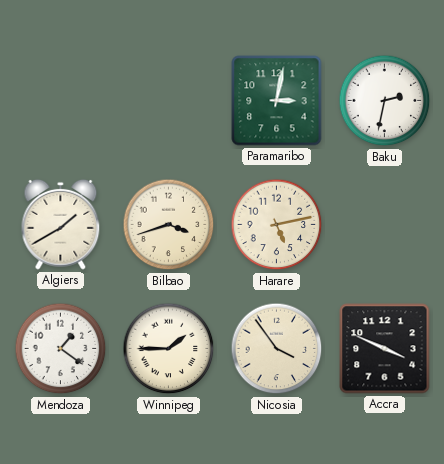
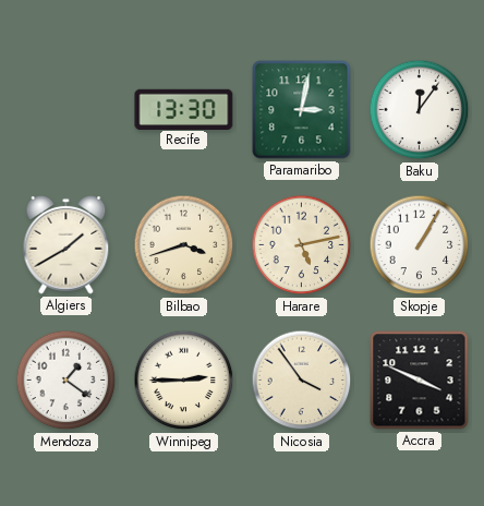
Recife: none -> 13:30
Baku: 2:32 -> 12:06
Skopje: none -> 1:05
Winnipeg: 1:45 -> 2:45
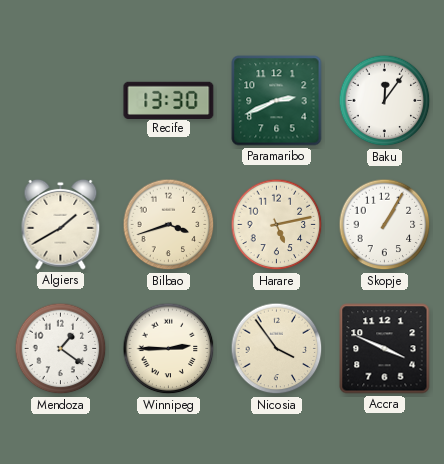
Paramaribo: 3:02 -> 2:41
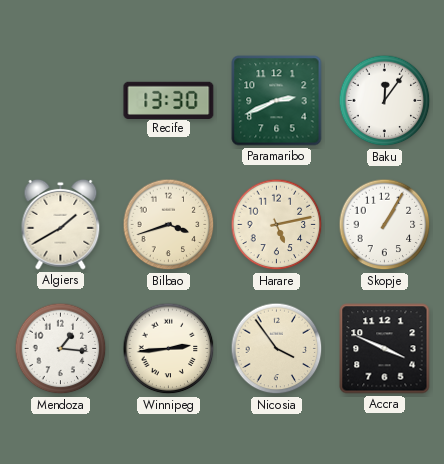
Mendoza: 1:21 -> 1:16
Winnipeg: 2:45 -> 2:44
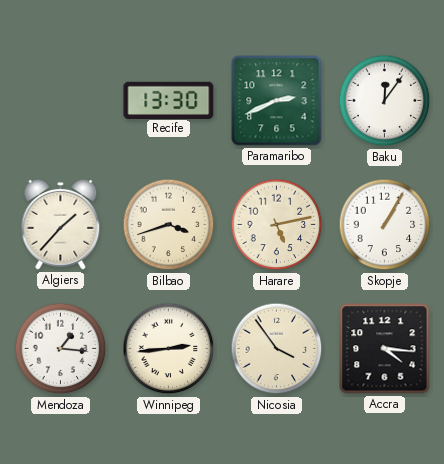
Algiers: 1:40 -> 1:37
Accra: 3:49 -> 4:16
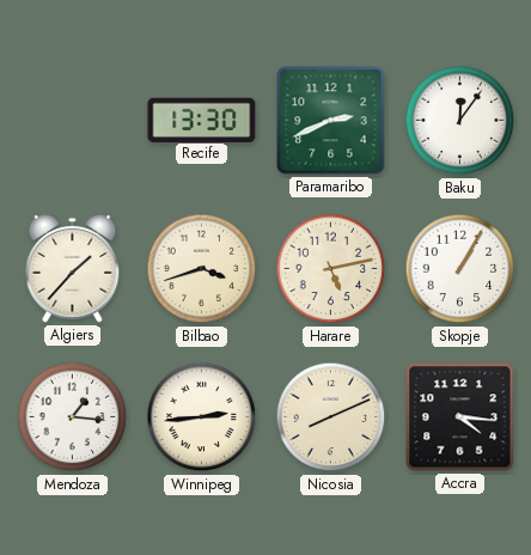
Nicosia: 3:54 -> 8:11
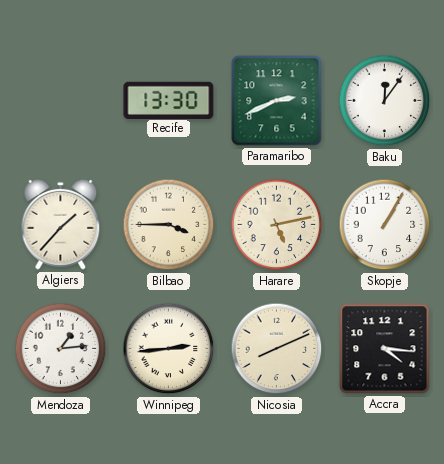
Bilbao: 3:42 -> 3:45
Mendoza: 1:16 -> 1:14
